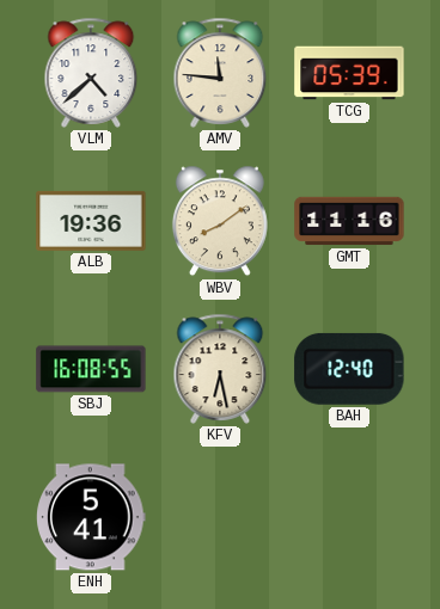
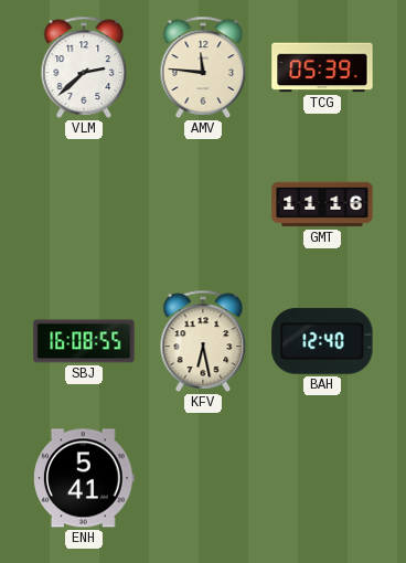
VLM: 4:38 -> 2:38
ALB: 19:36 -> none
WBV: 8:09 -> none
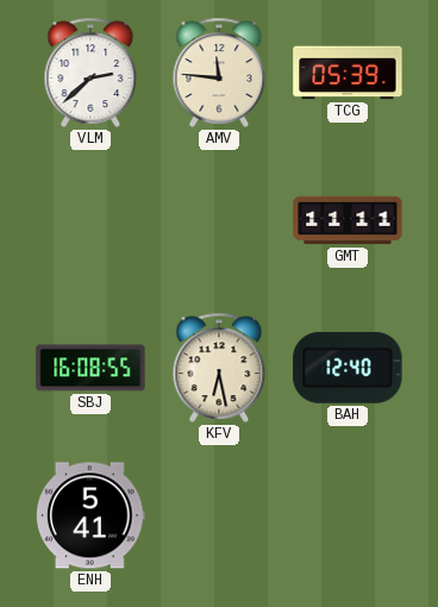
GMT: 11:16 -> 11:11
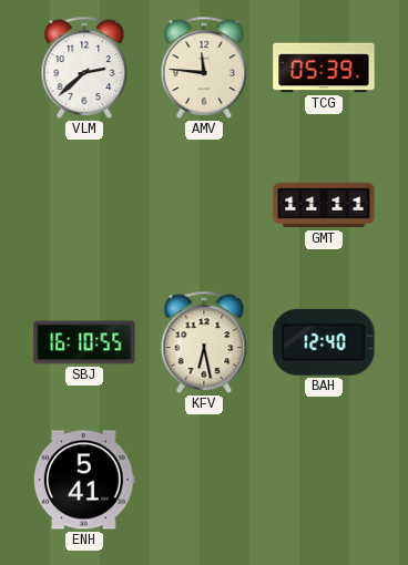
SBJ: 16:08 -> 16:10
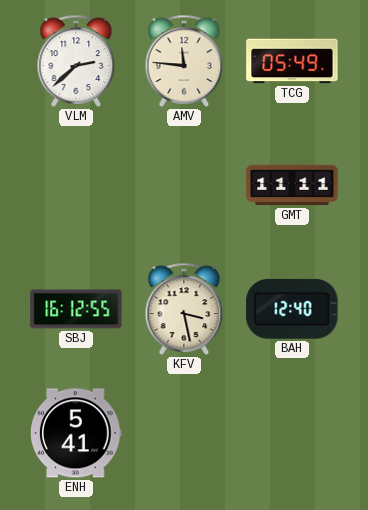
TCG: 05:39 -> 05:49
SBJ: 16:10 -> 16:12
KFV: 6:28 -> 3:28
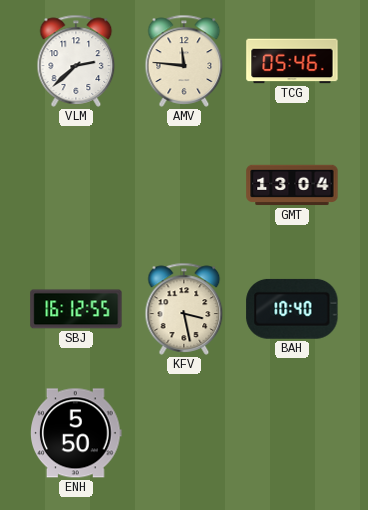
TCG: 05:49 -> 05:46
GMT: 11:11 -> 13:04
BAH: 12:40 -> 10:40
ENH: 5:41 -> 5:50
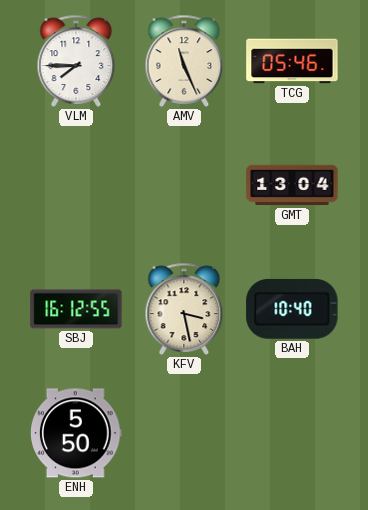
VLM: 2:38 -> 7:45
AMV: 11:46 -> 11:26
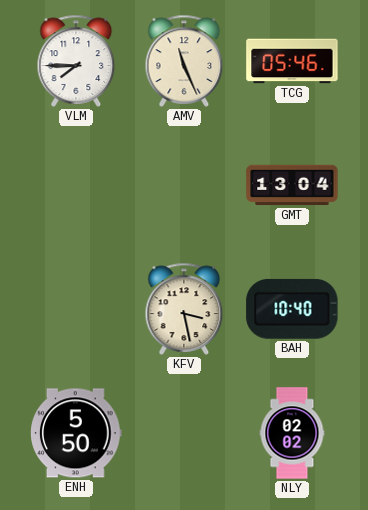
SBJ: 16:12 -> none
NLY: none -> 02:02
